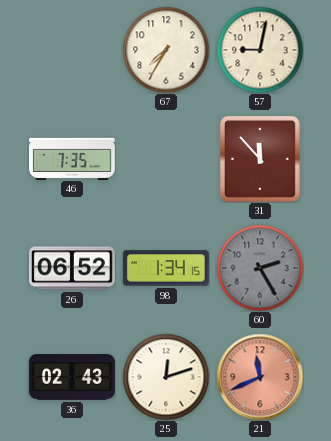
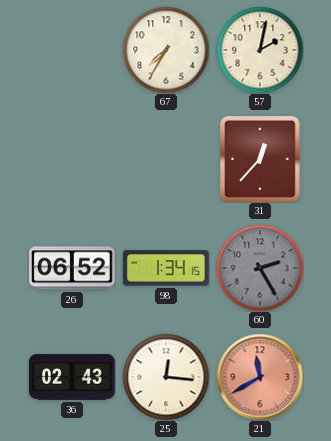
57: 9:02 -> 2:02
46: 7:35 -> none
31: 11:53 -> 12:37
25: 12:12 -> 12:16
21: 11:41 -> 11:40
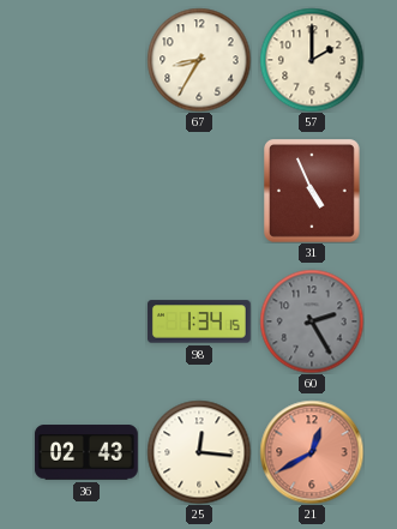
67: 7:35 -> 8:35
57: 2:02 -> 2:00
31: 12:37 -> 4:56
26: 06:52 -> none
21: 11:40 -> 12:40
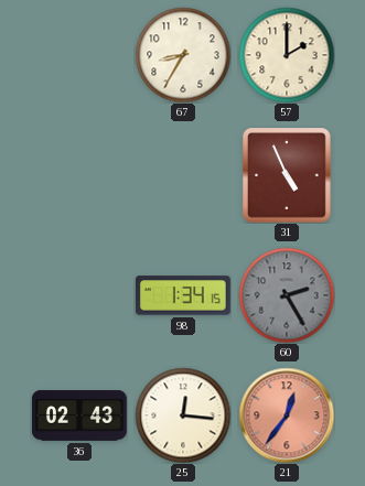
21: 12:40 -> 12:36
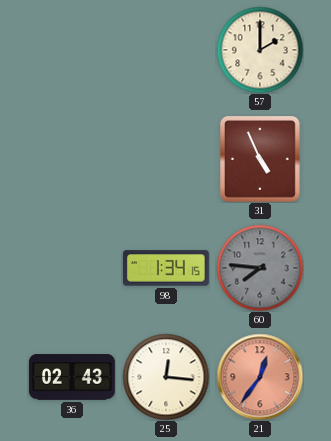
67: 8:35 -> none
60: 2:25 -> 7:46
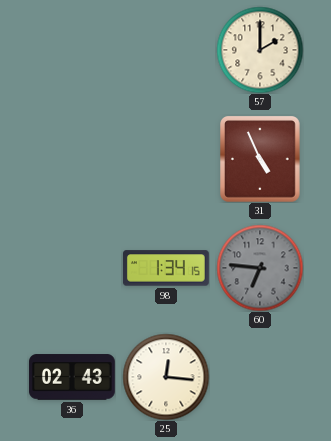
60: 7:46 -> 6:46
21: 12:36 -> none
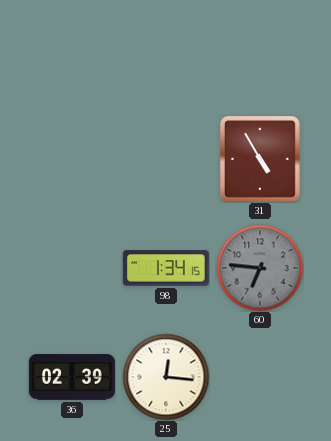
57: 2:00 -> none
31: 4:56 -> 4:55
36: 02:43 -> 02:39
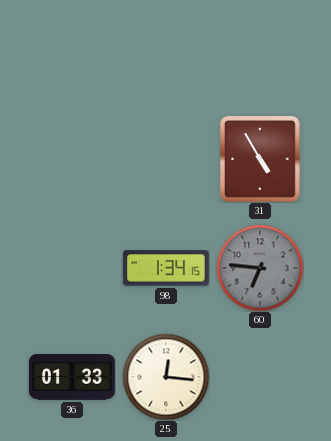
36: 02:39 -> 01:33
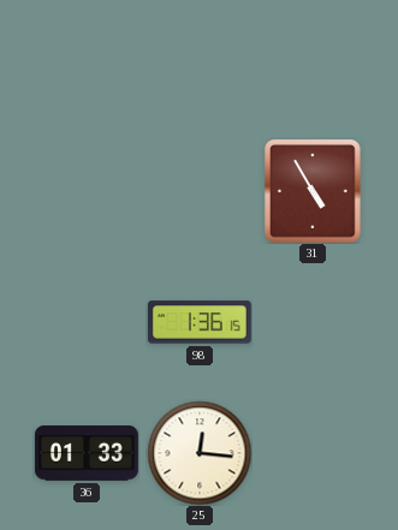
98: 1:34 -> 1:36
60: 6:46 -> none
